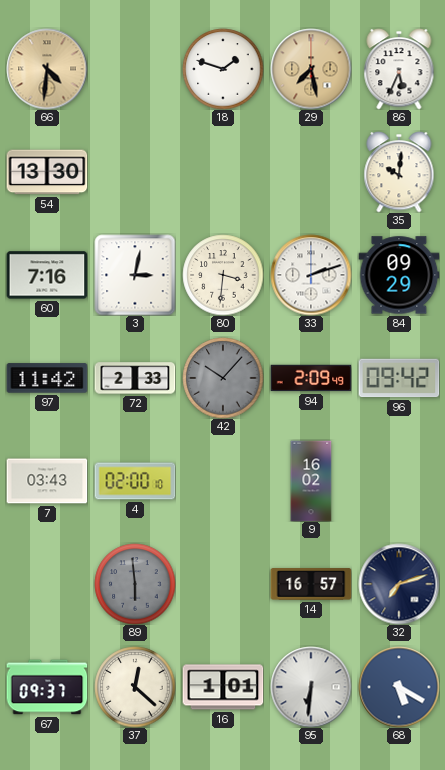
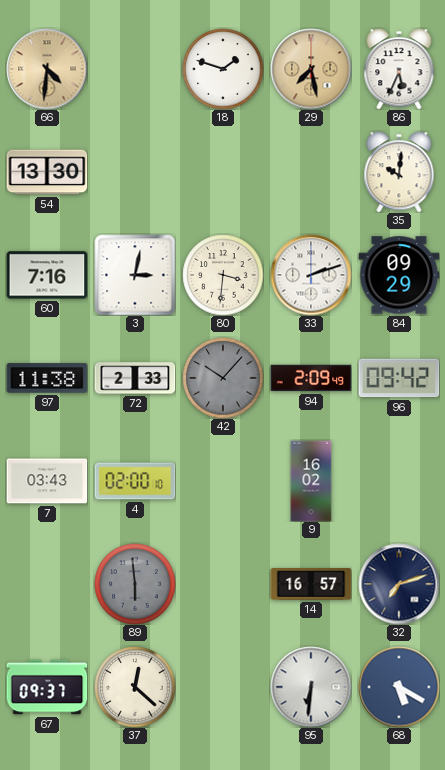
97: 11:42 -> 11:38
16: 1:01 -> none
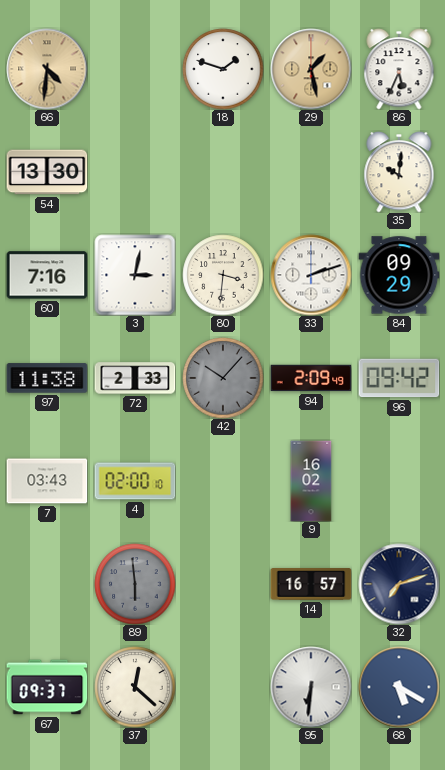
29: 7:28 -> 1:28
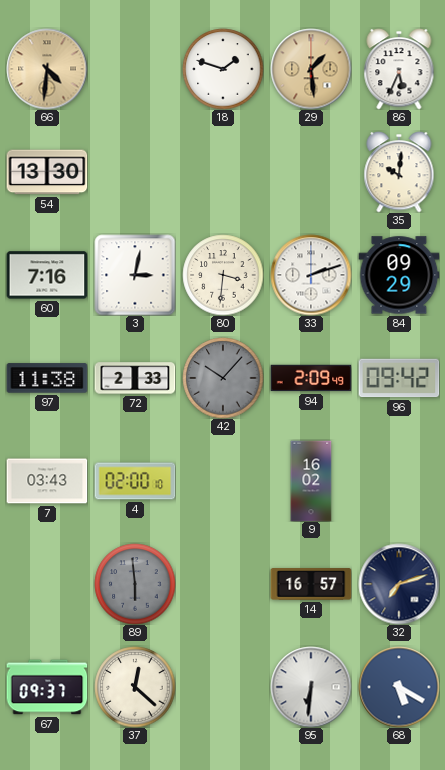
29: 1:28 -> 1:29
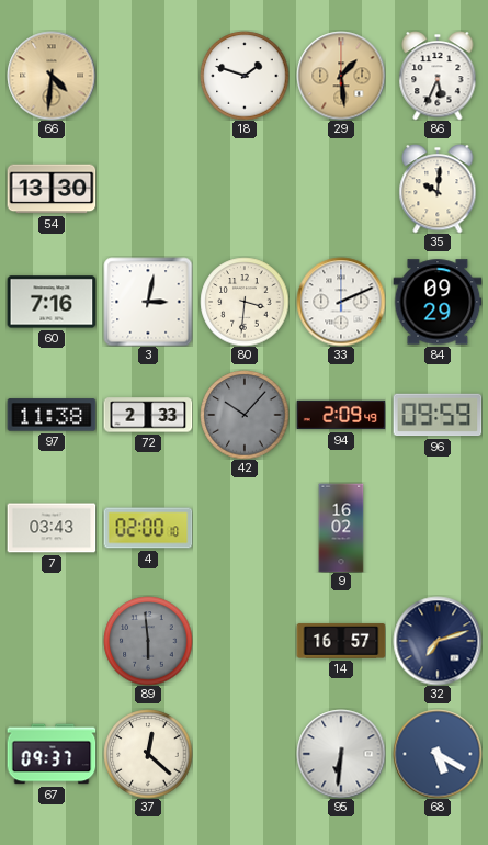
33: 2:12 -> 2:11
96: 09:42 -> 09:59
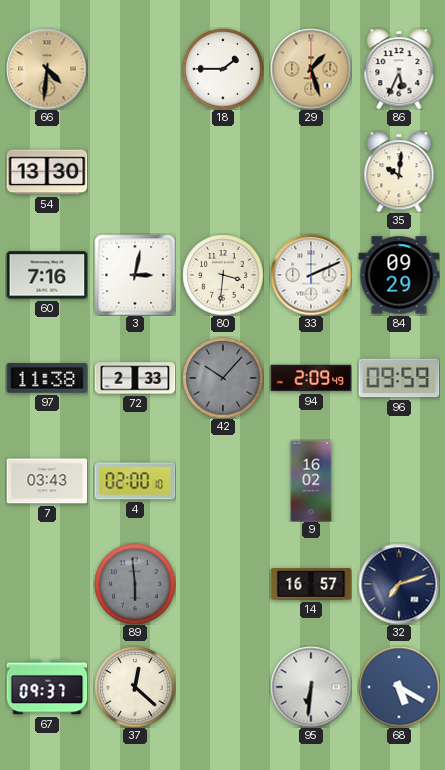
18: 1:48 -> 1:45
29: 1:29 -> 1:27
